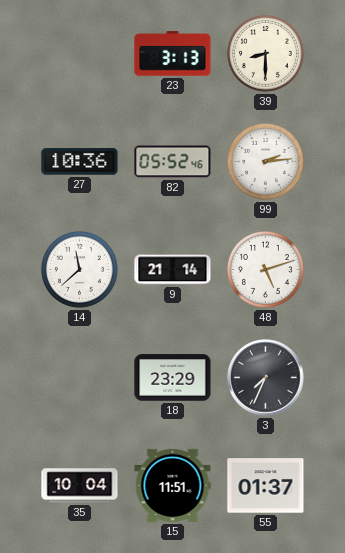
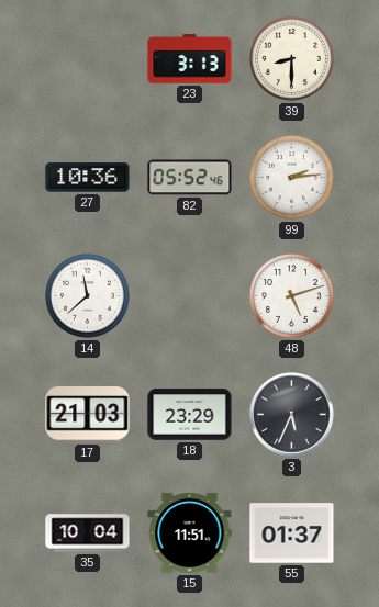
9: 21:14 -> none
17: none -> 21:03
3: 7:34 -> 5:34
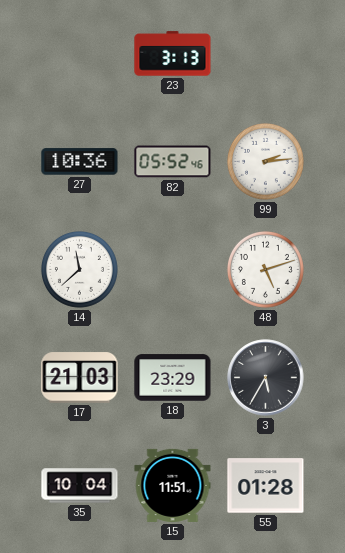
39: 8:30 -> none
3: 5:34 -> 5:35
55: 01:37 -> 01:28
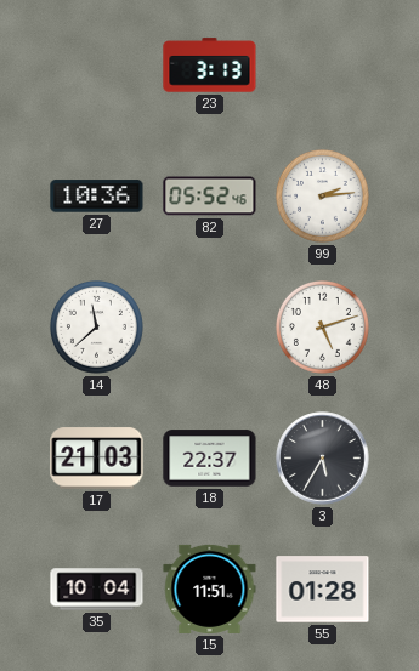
18: 23:29 -> 22:37
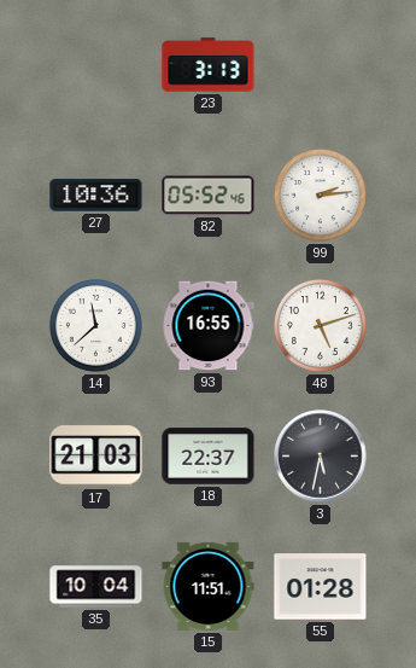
93: none -> 16:55
3: 5:35 -> 5:32
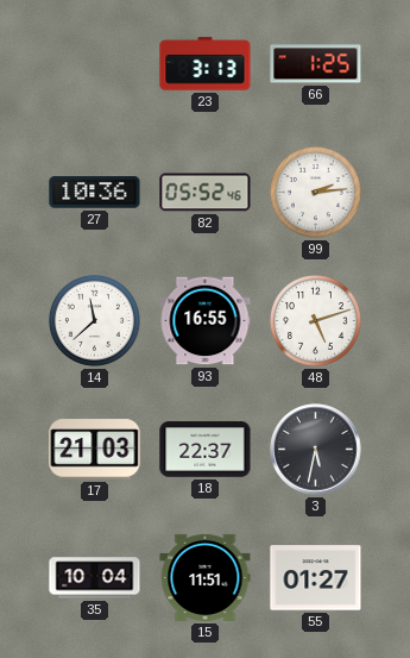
66: none -> 1:25
55: 01:28 -> 01:27
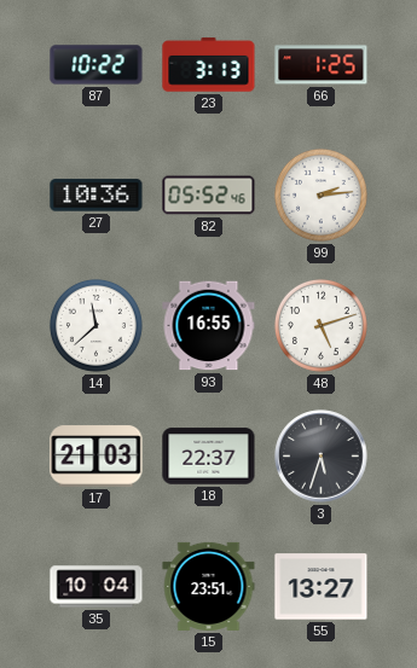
87: none -> 10:22
3: 5:32 -> 5:33
15: 11:51 -> 23:51
55: 01:27 -> 13:27
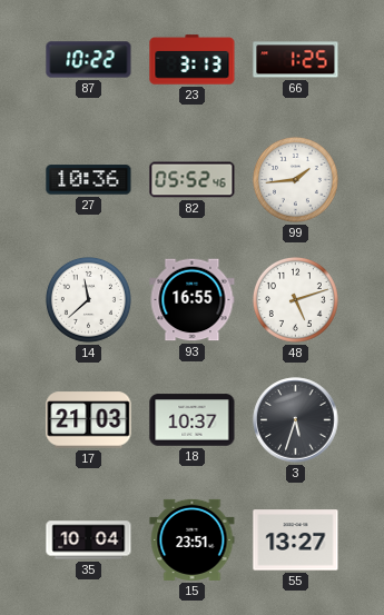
99: 2:14 -> 1:44
18: 22:37 -> 10:37
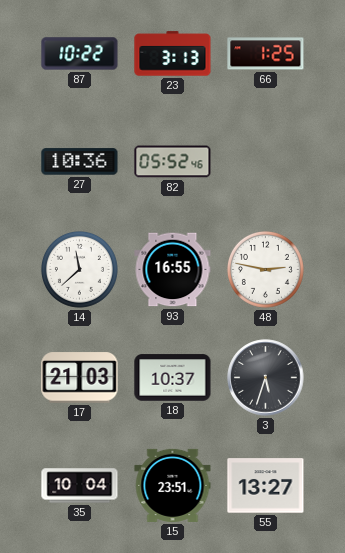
99: 1:44 -> none
48: 5:12 -> 2:47
